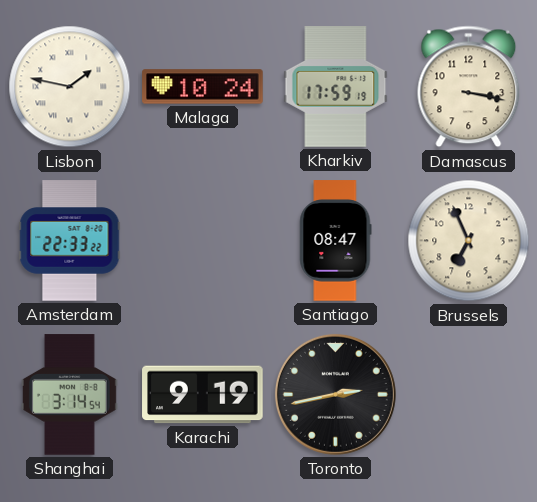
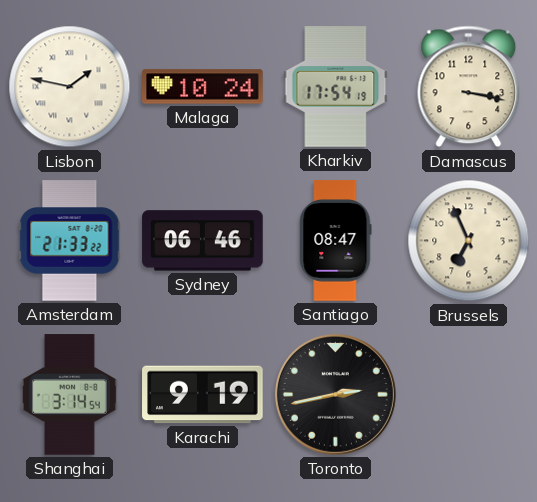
Kharkiv: 17:59 -> 17:54
Amsterdam: 22:33 -> 21:33
Sydney: none -> 06:46
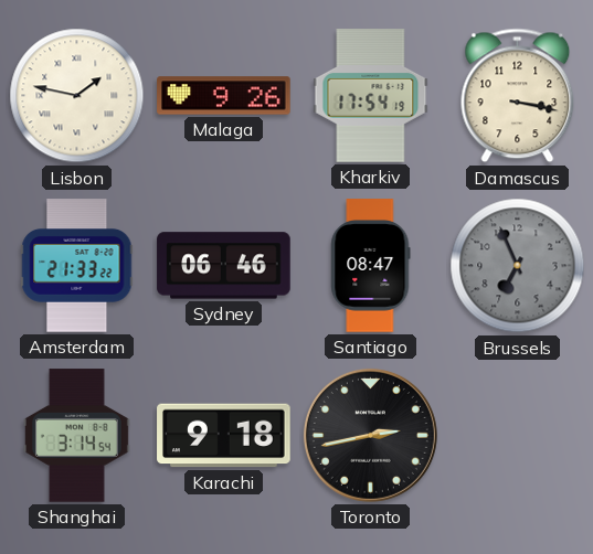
Malaga: 10:24 -> 9:26
Brussels dial: cream -> grey
Karachi: 9:19 -> 9:18
